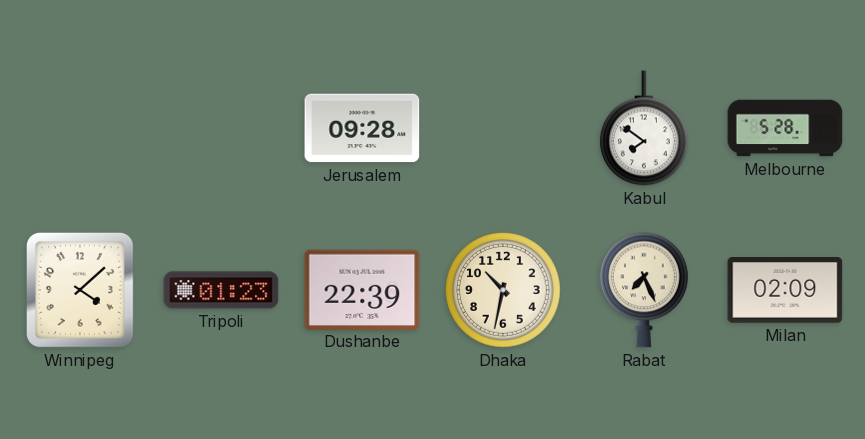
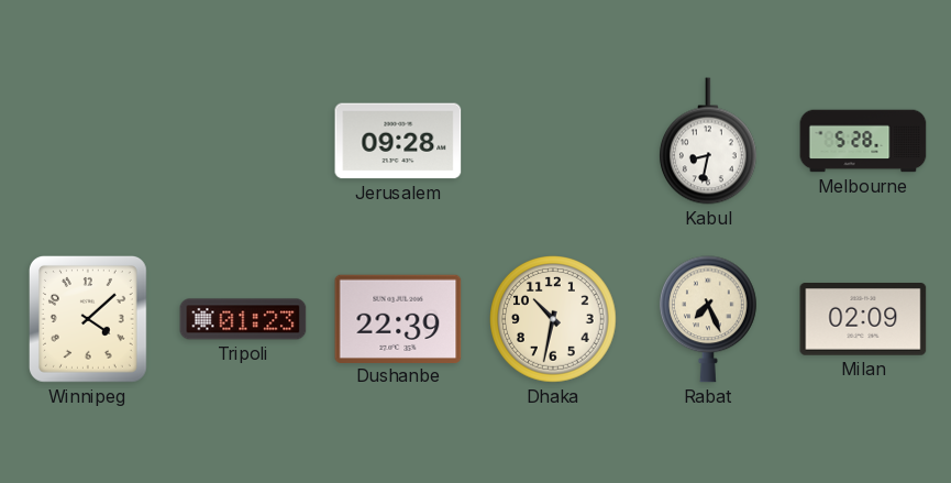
Kabul: 7:51 -> 8:32
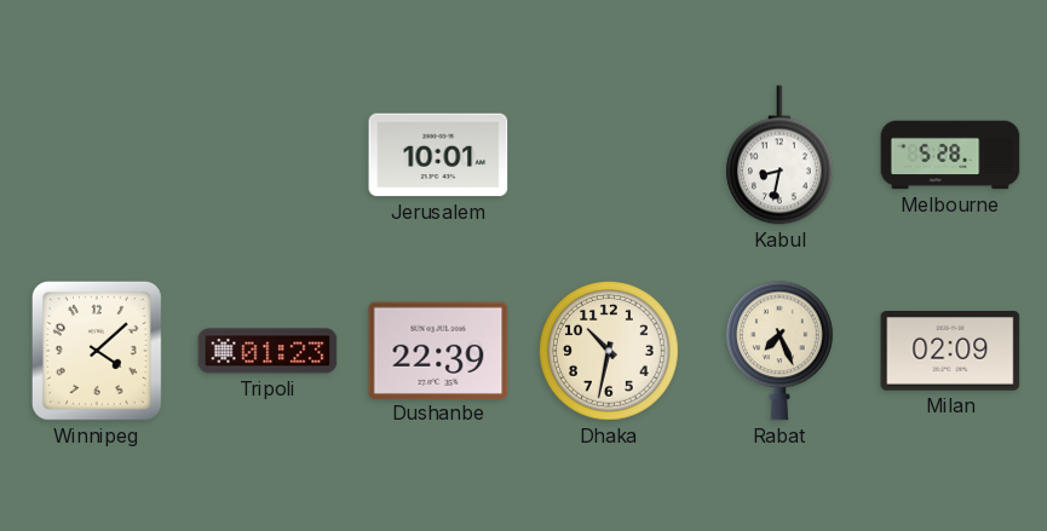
Jerusalem: 09:28 -> 10:01
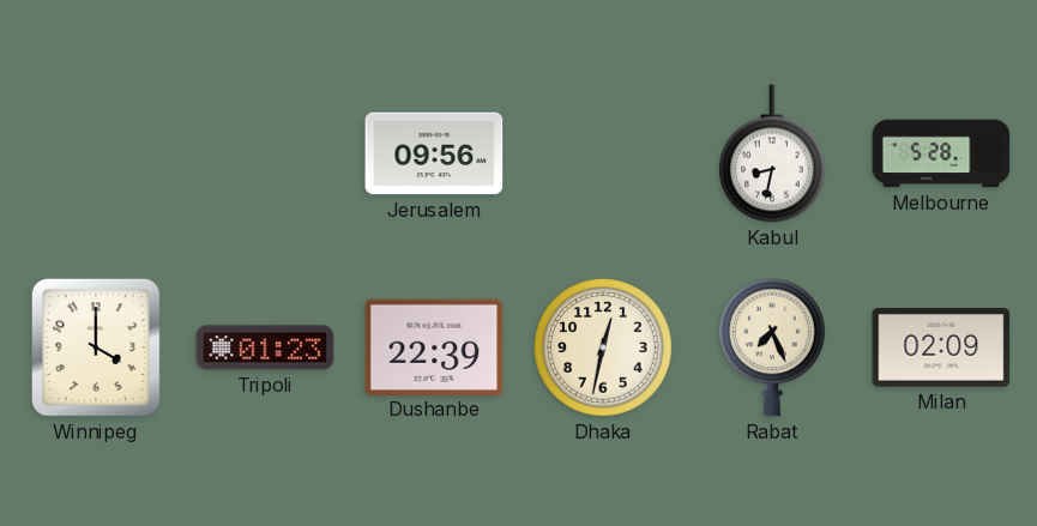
Jerusalem: 10:01 -> 09:56
Winnipeg: 4:08 -> 4:00
Dhaka: 10:32 -> 12:32
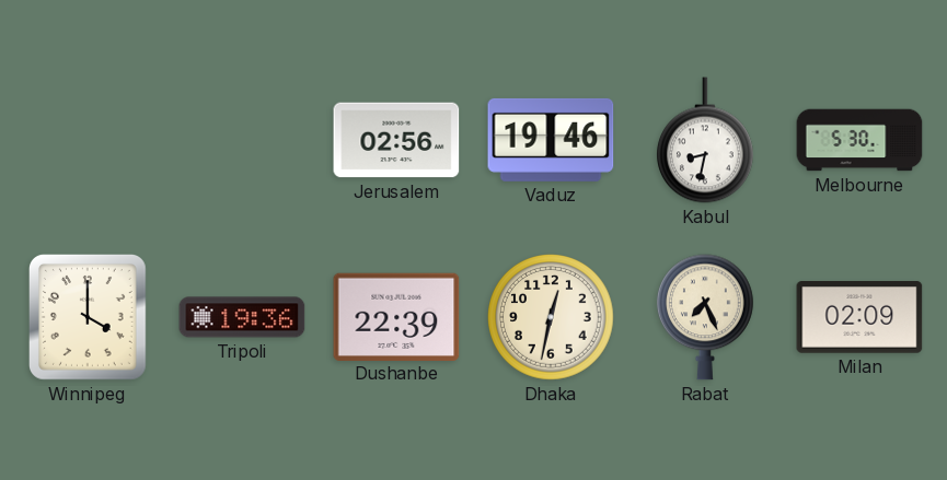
Jerusalem: 09:56 -> 02:56
Vaduz: none -> 19:46
Melbourne: 5:28 -> 5:30
Tripoli: 01:23 -> 19:36
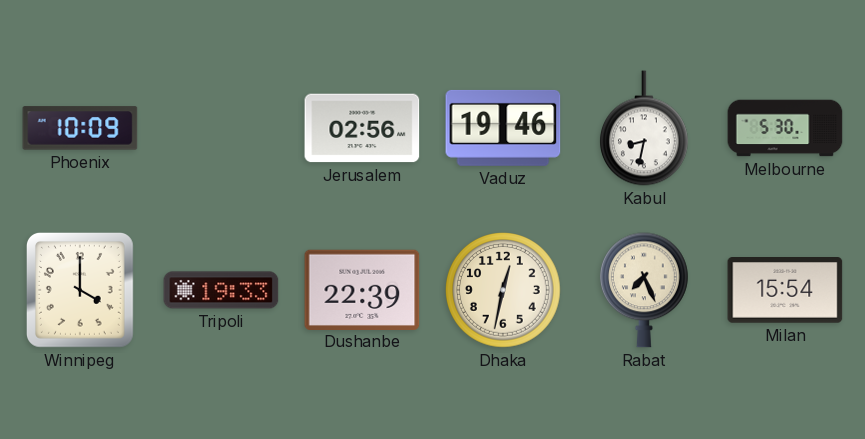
Phoenix: none -> 10:09
Tripoli: 19:36 -> 19:33
Milan: 02:09 -> 15:54
